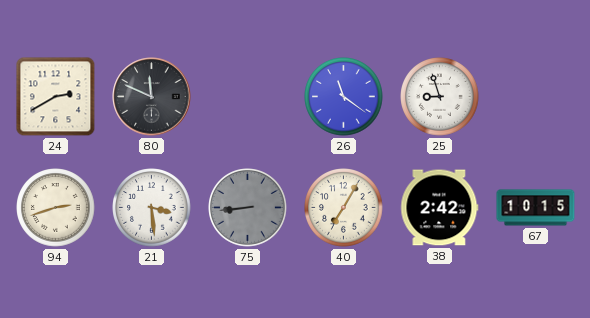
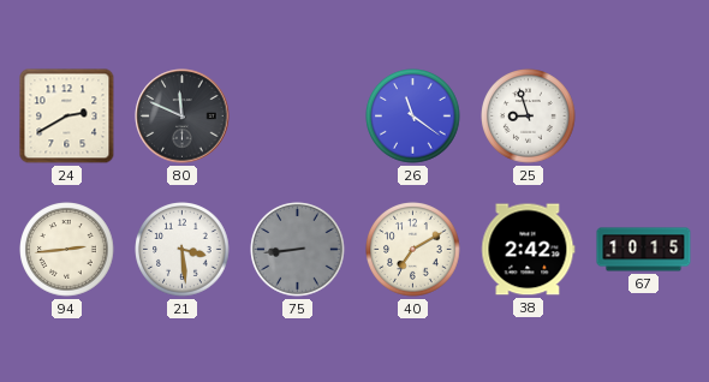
94: 2:42 -> 2:44
40: 7:05 -> 7:10
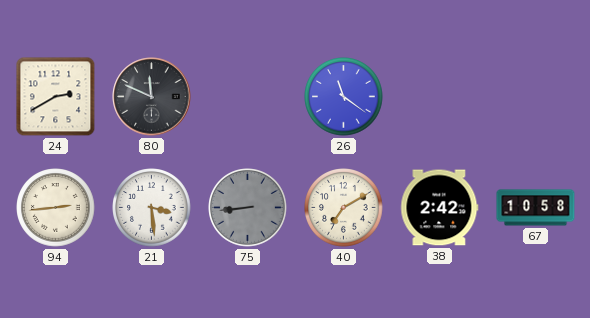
25: 8:57 -> none
67: 10:15 -> 10:58
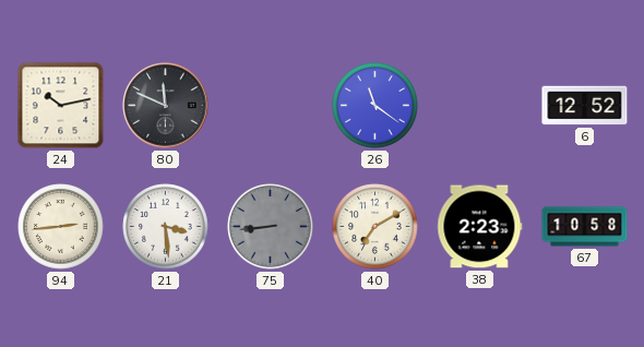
24: 2:40 -> 10:13
6: none -> 12:52
38: 2:42 -> 2:23
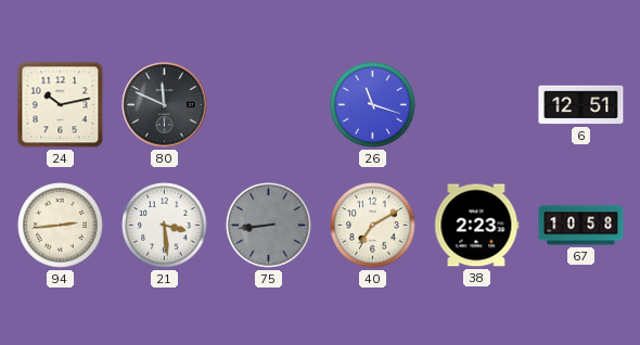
26: 11:21 -> 11:18
6: 12:52 -> 12:51
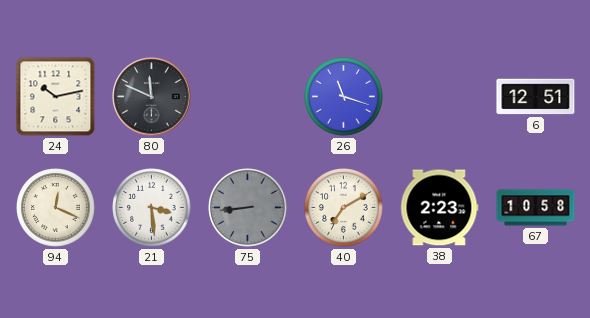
94: 2:44 -> 12:19
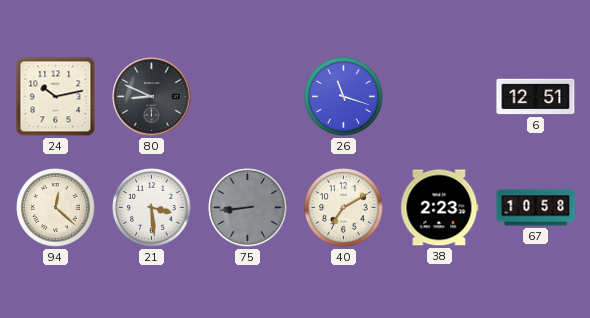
80: 11:49 -> 8:49
94: 12:19 -> 12:22
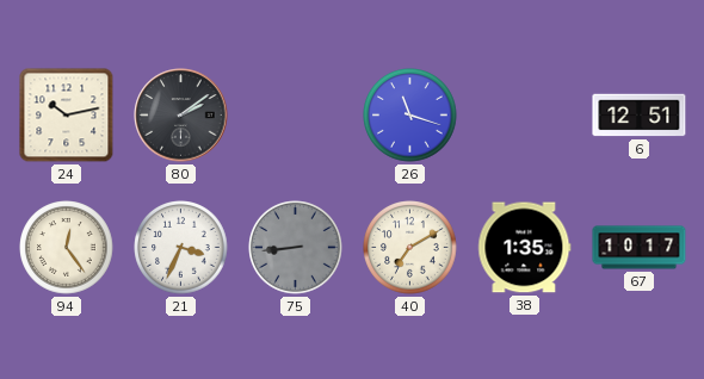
80: 8:49 -> 2:09
94: 12:22 -> 12:24
21: 3:29 -> 3:34
38: 2:23 -> 1:35
67: 10:58 -> 10:17
